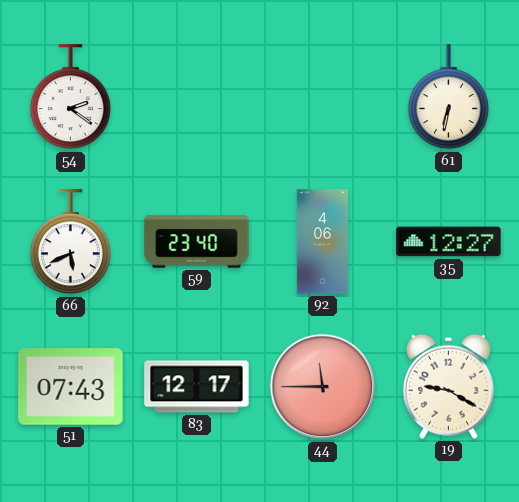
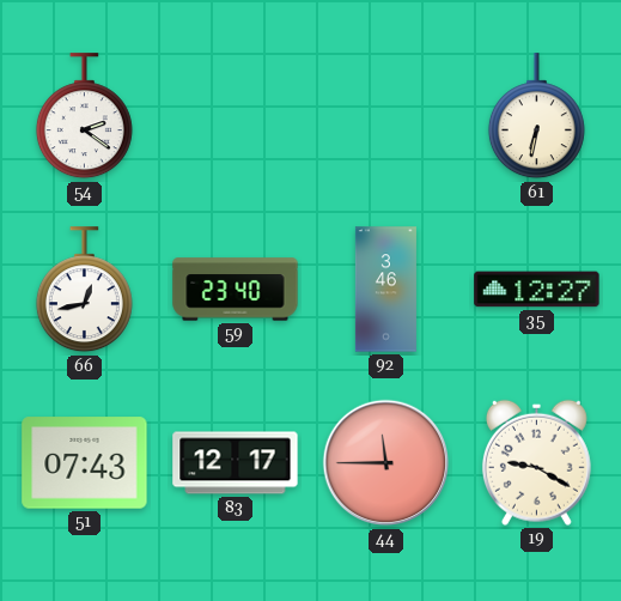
66: 5:41 -> 12:43
92: 4:06 -> 3:46
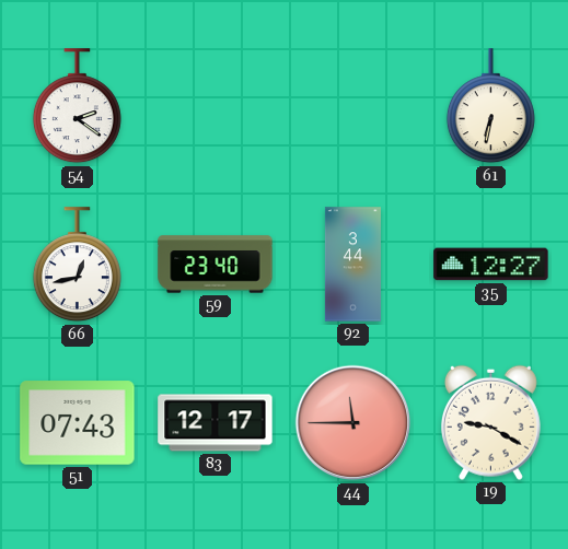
92: 3:46 -> 3:44
